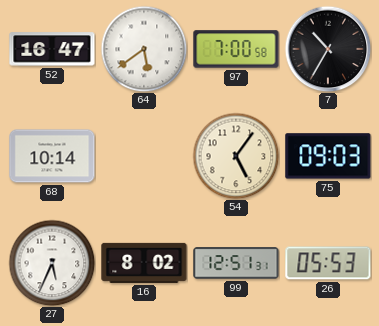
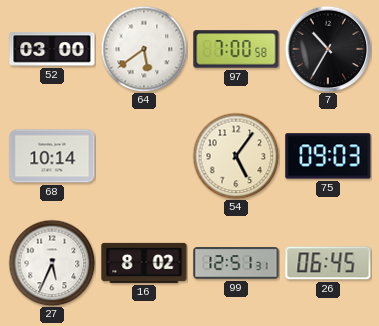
52: 16:47 -> 03:00
26: 05:53 -> 06:45
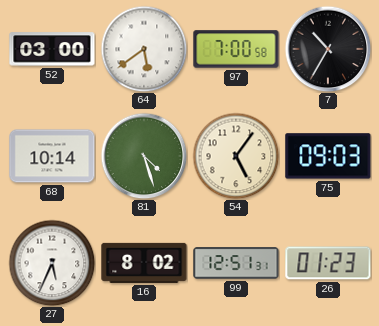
81: none -> 4:27
26: 06:45 -> 01:23
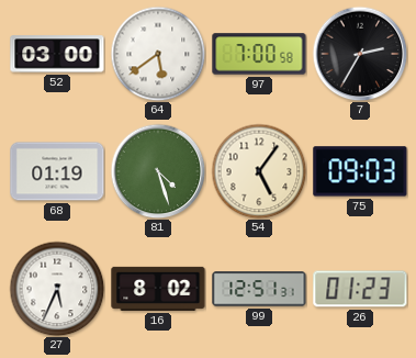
7: 10:35 -> 2:35
68: 10:14 -> 01:19
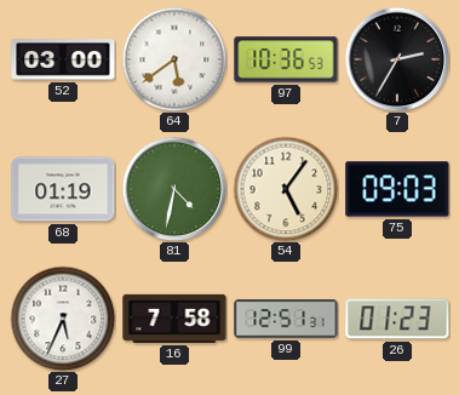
97: 7:00 -> 10:36
81: 4:27 -> 4:32
16: 8:02 -> 7:58
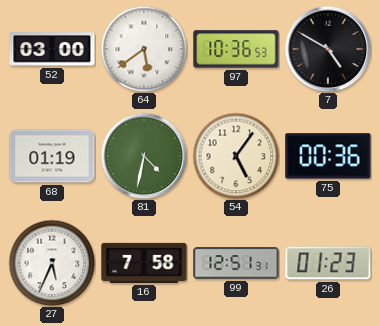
7: 2:35 -> 4:50
75: 09:03 -> 00:36
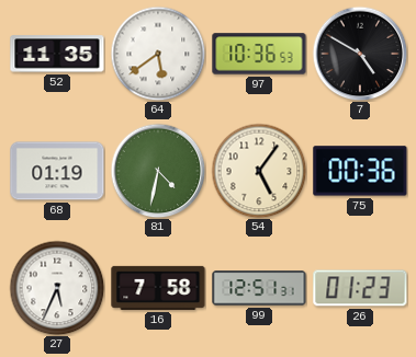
52: 03:00 -> 11:35
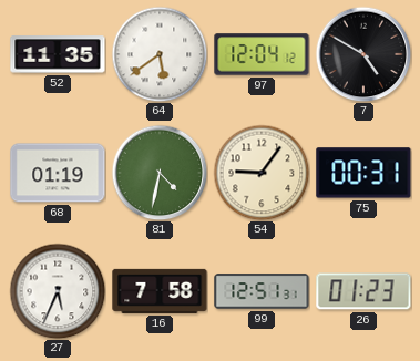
97: 10:36 -> 12:04
54: 5:06 -> 9:06
75: 00:36 -> 00:31
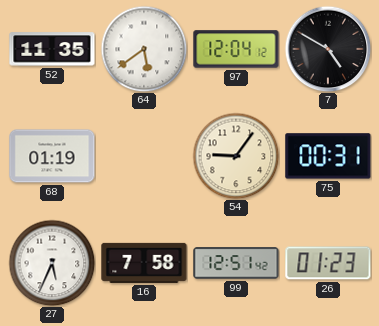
81: 4:32 -> none
99: 12:51:31 -> 12:51:42
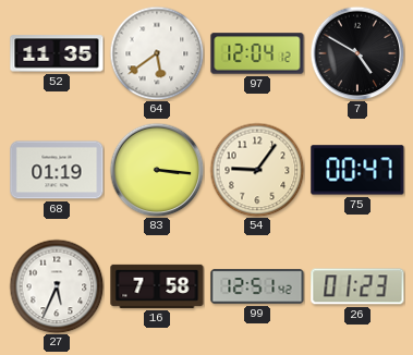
83: none -> 3:16
75: 00:31 -> 00:47
